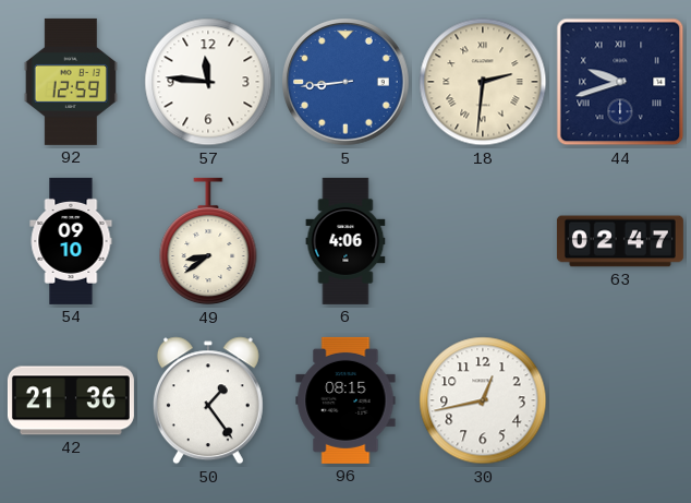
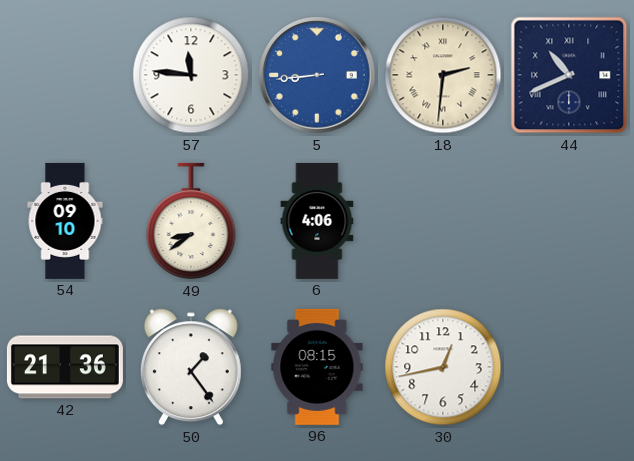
92: 12:59 -> none
44: 9:42 -> 10:41
63: 02:47 -> none
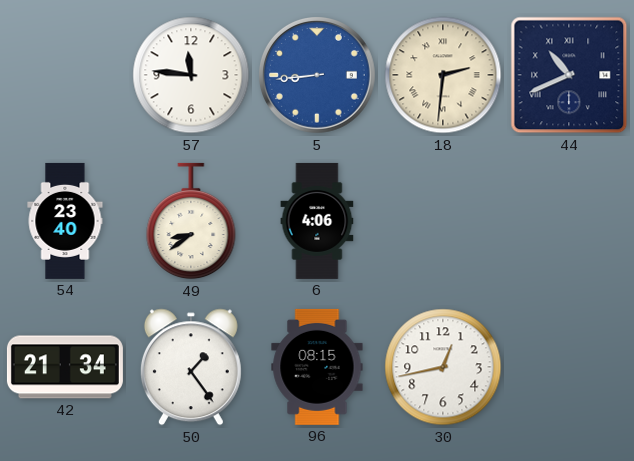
54: 09:10 -> 23:40
42: 21:36 -> 21:34
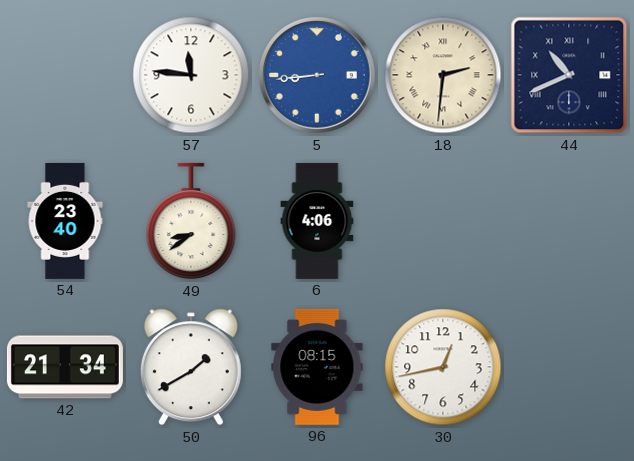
50: 1:24 -> 1:40
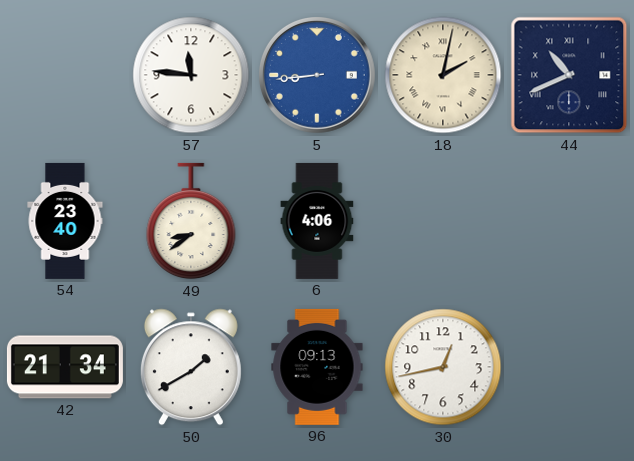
18: 2:31 -> 2:02
96: 08:15 -> 09:13
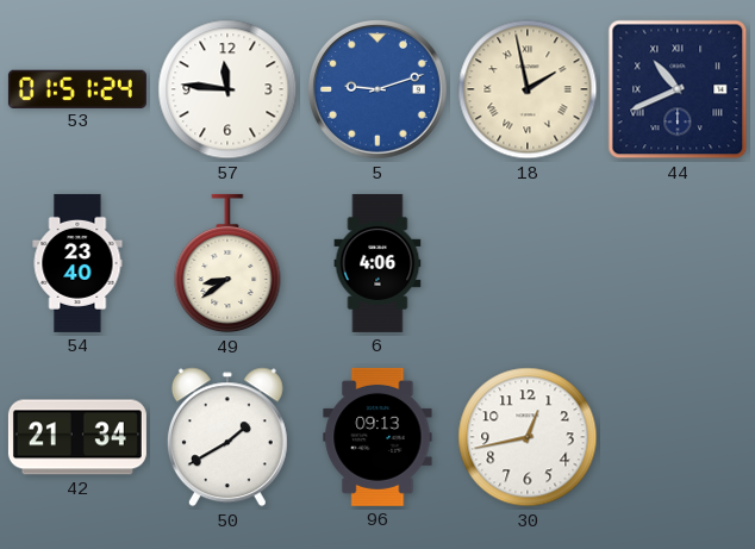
53: none -> 01:51
5: 8:44 -> 9:12
18: 2:02 -> 1:58
